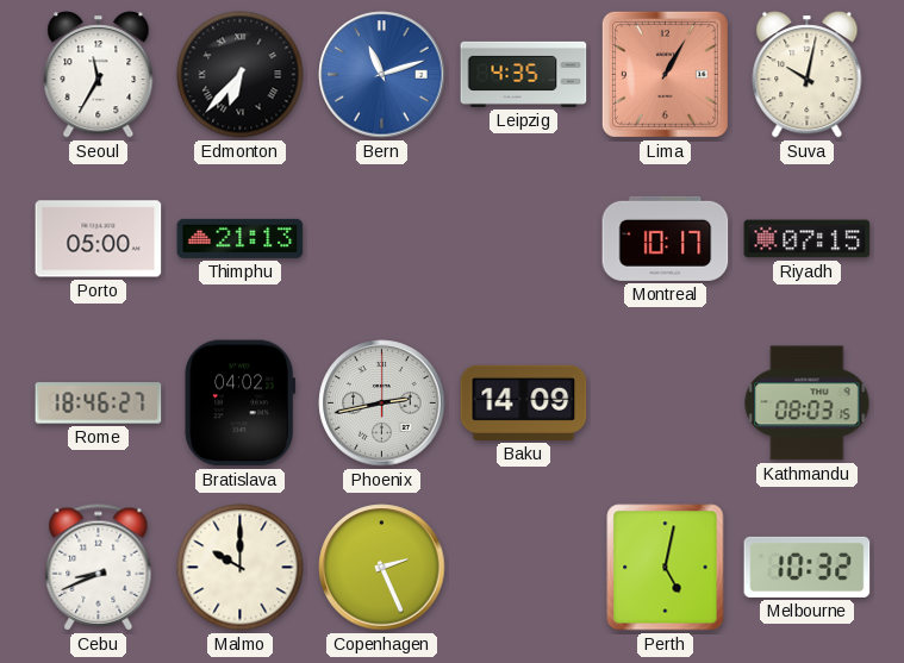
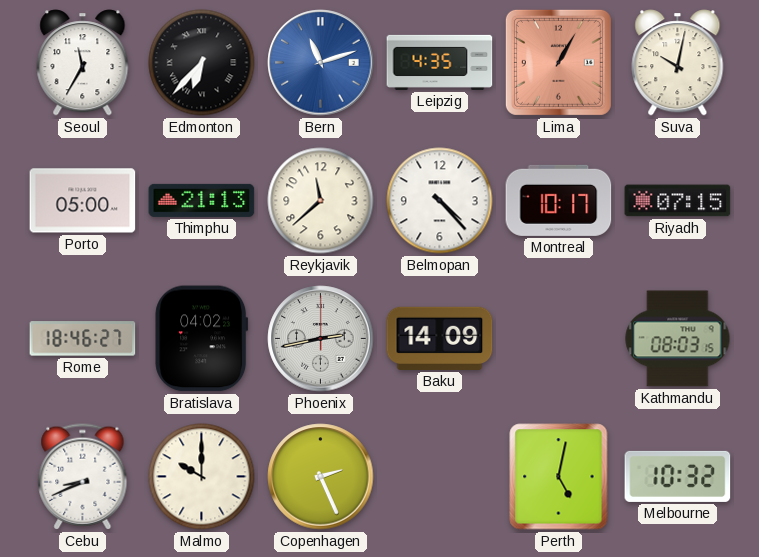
Reykjavik: none -> 11:38
Belmopan: none -> 4:23
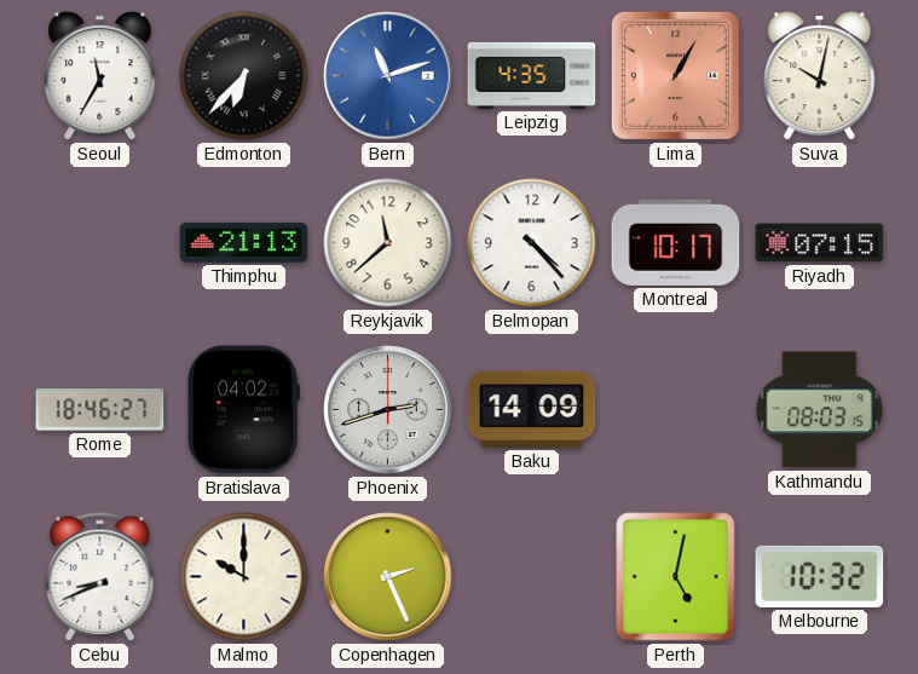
Porto: 05:00 -> none
Phoenix: 2:43 -> 2:42
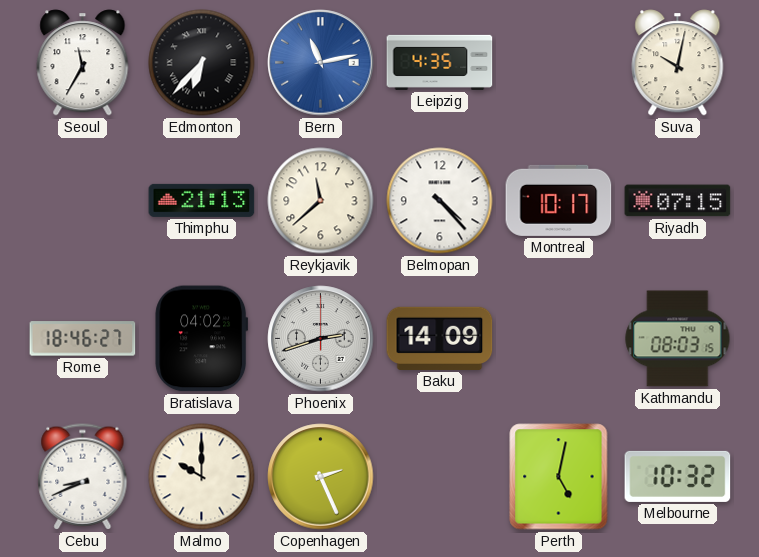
Bern: 11:12 -> 11:13
Lima: 1:05 -> none
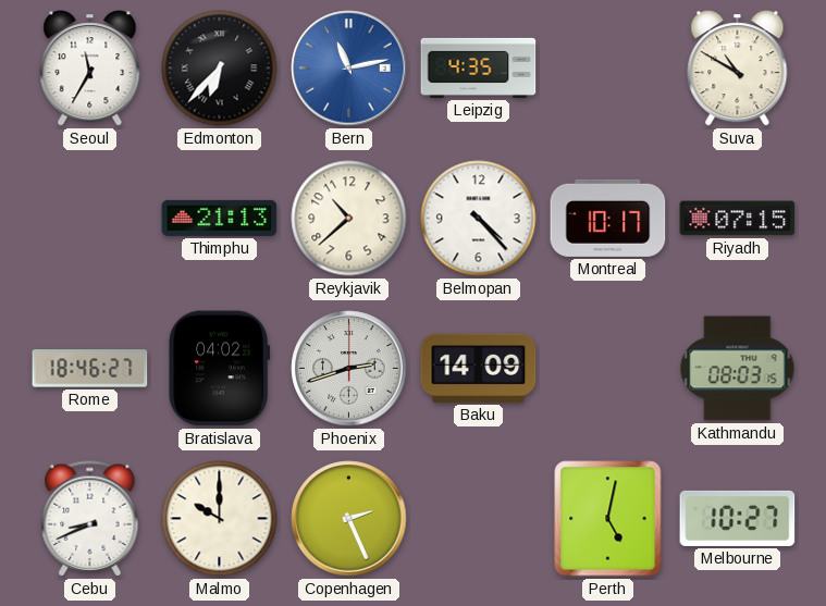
Suva: 10:02 -> 10:50
Reykjavik: 11:38 -> 10:38
Melbourne: 10:32 -> 10:27
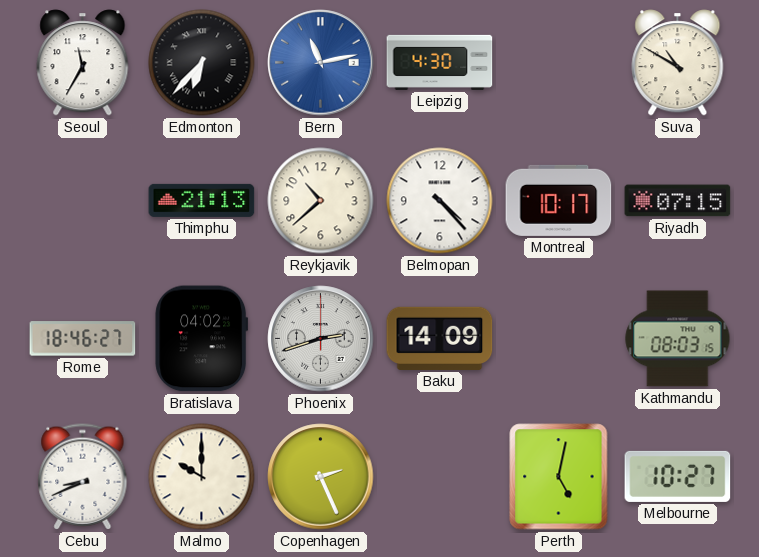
Leipzig: 4:35 -> 4:30
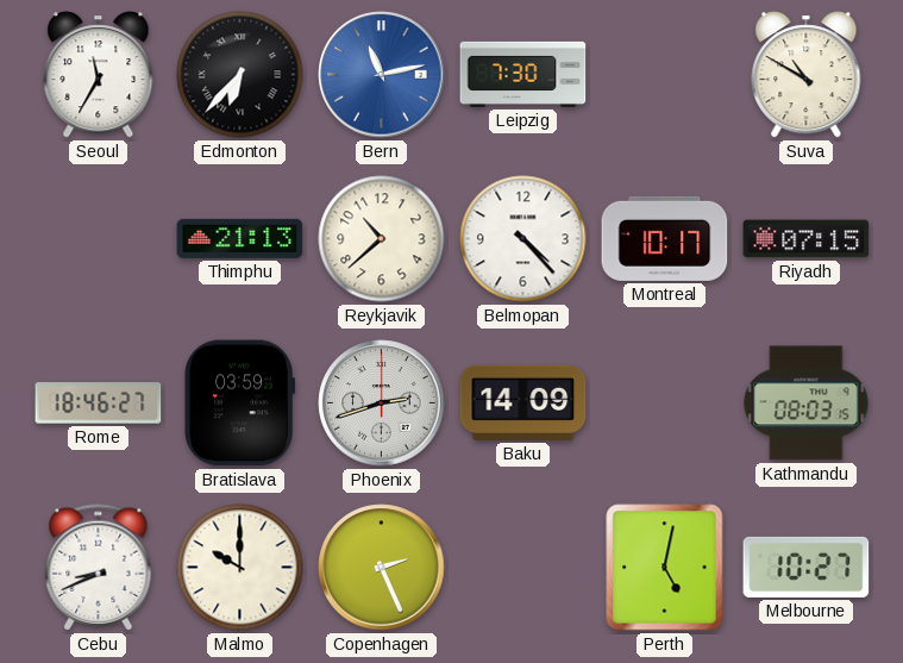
Leipzig: 4:30 -> 7:30
Bratislava: 04:02 -> 03:59
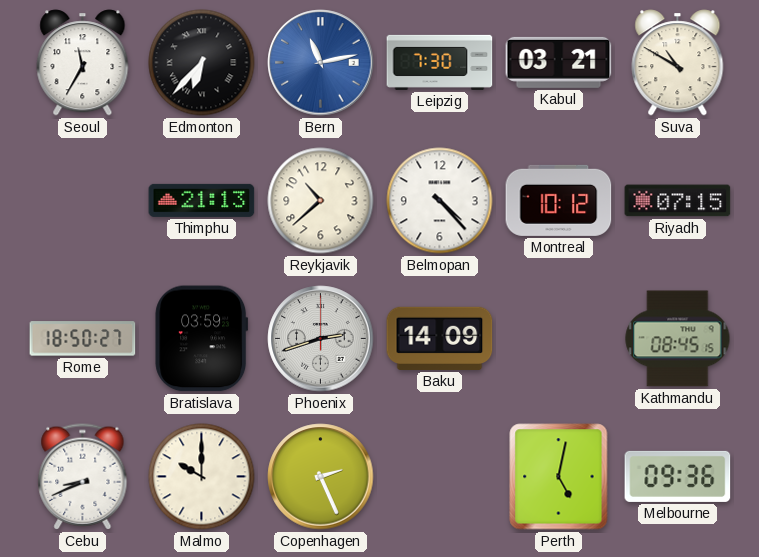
Kabul: none -> 03:21
Montreal: 10:17 -> 10:12
Rome: 18:46 -> 18:50
Kathmandu: 08:03 -> 08:45
Melbourne: 10:27 -> 09:36
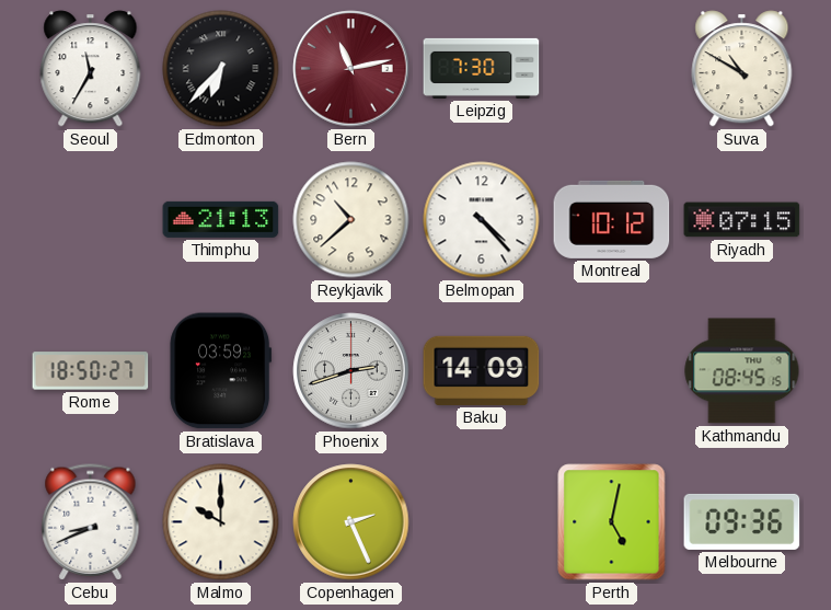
Bern dial: blue -> burgundy
Kabul: 03:21 -> none
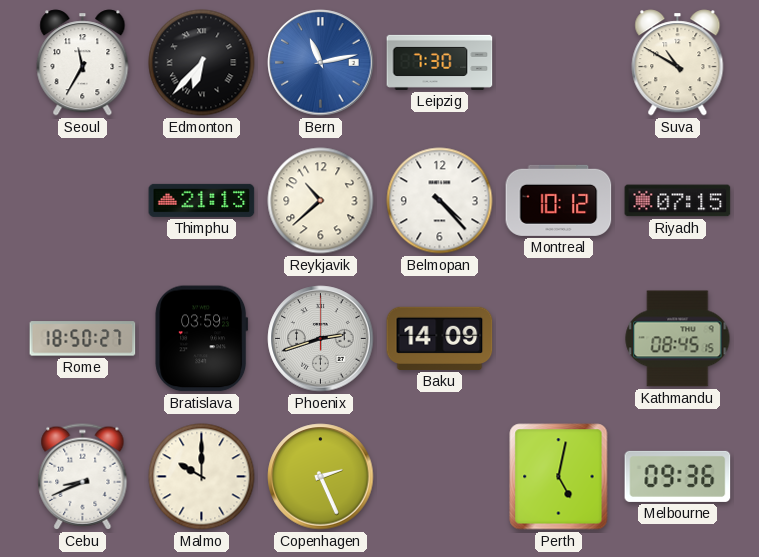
Bern dial: burgundy -> blue
